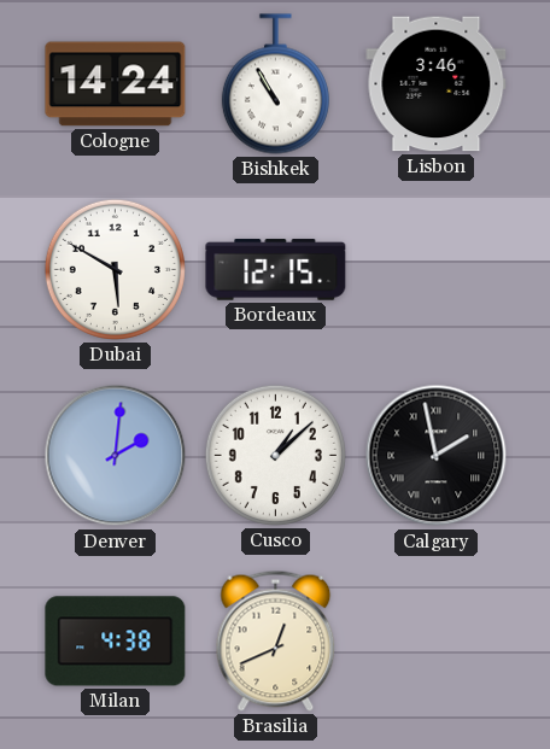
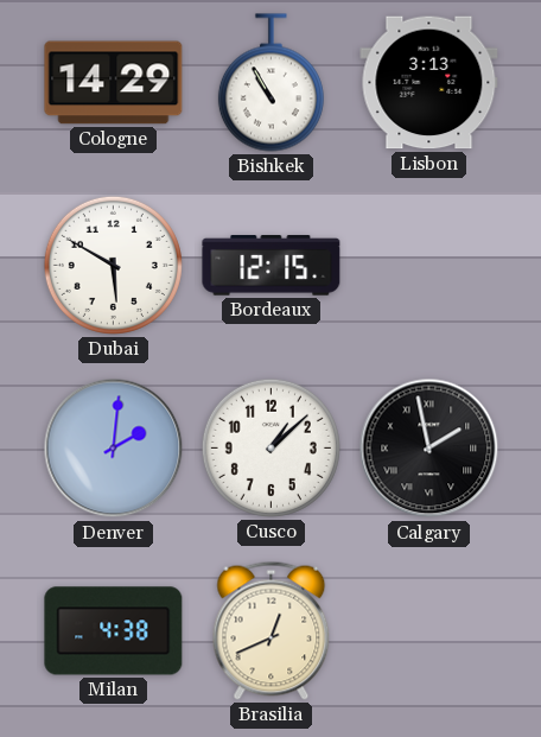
Cologne: 14:24 -> 14:29
Lisbon: 3:46 -> 3:13
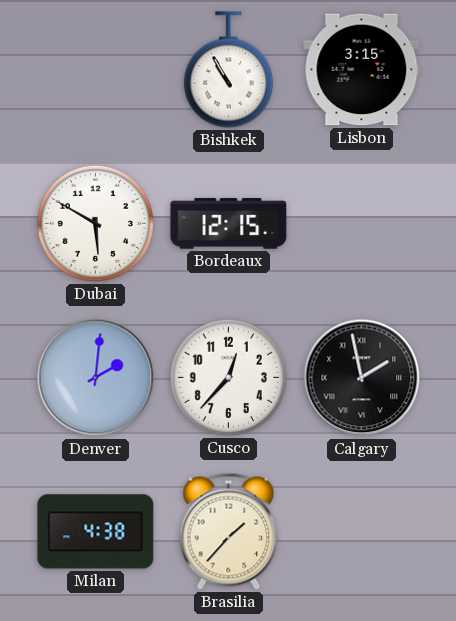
Cologne: 14:29 -> none
Lisbon: 3:13 -> 3:15
Cusco: 1:08 -> 12:37
Brasilia: 12:41 -> 1:37
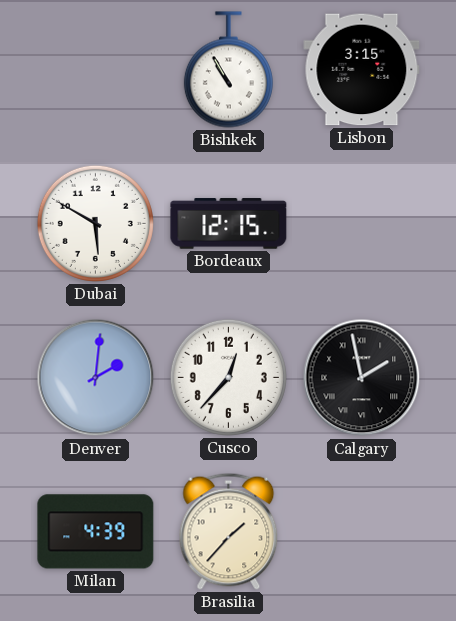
Milan: 4:38 -> 4:39
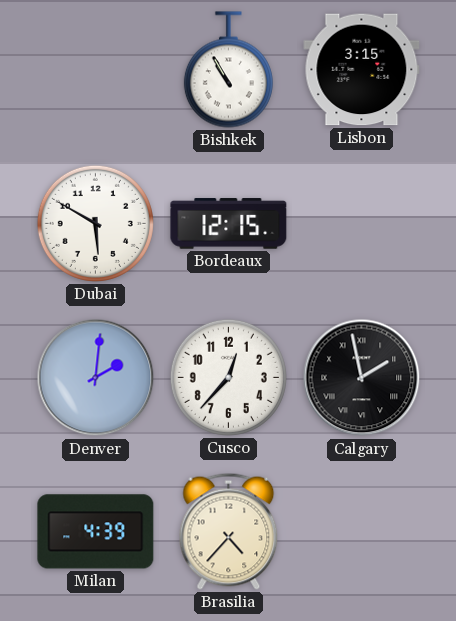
Brasilia: 1:37 -> 4:37
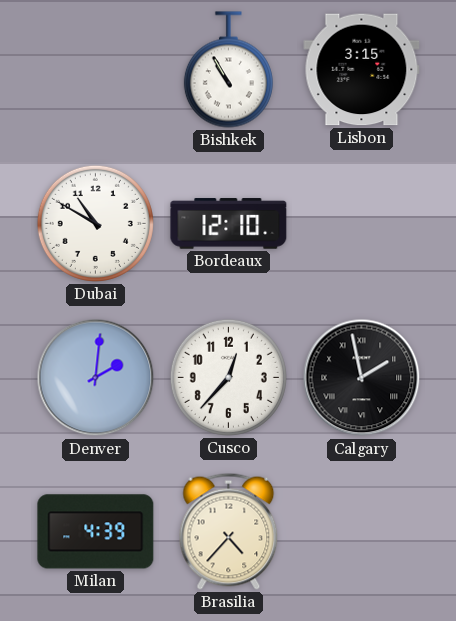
Dubai: 5:50 -> 10:50
Bordeaux: 12:15 -> 12:10
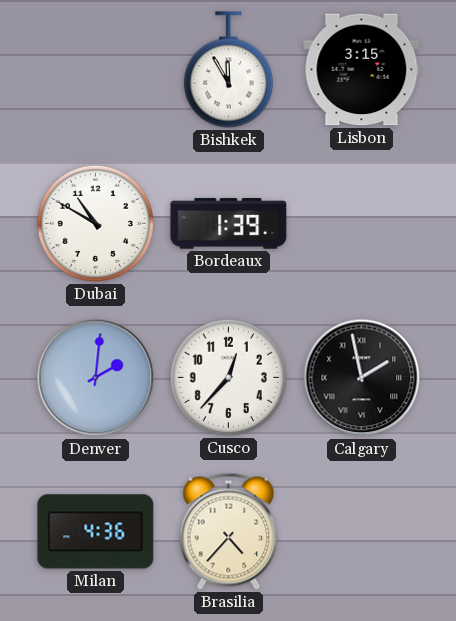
Bishkek: 10:55 -> 11:55
Bordeaux: 12:10 -> 1:39
Milan: 4:39 -> 4:36
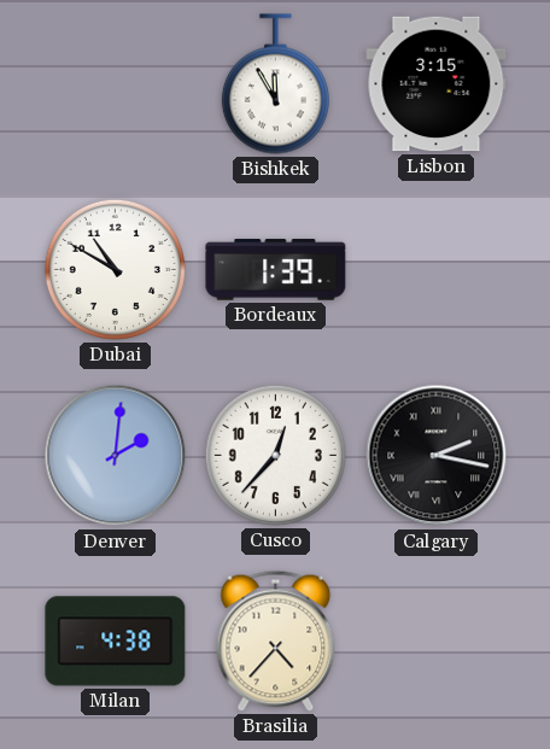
Calgary: 1:58 -> 2:17
Milan: 4:36 -> 4:38
